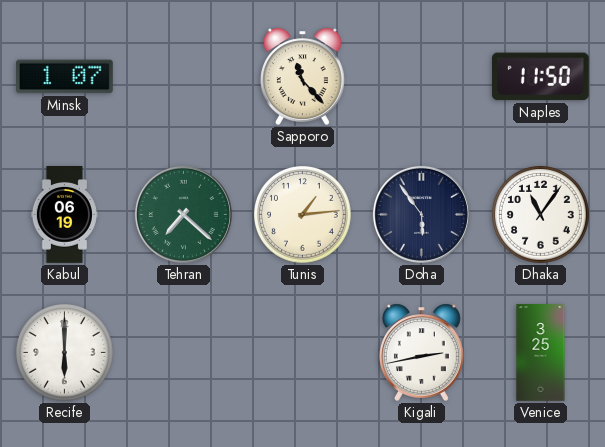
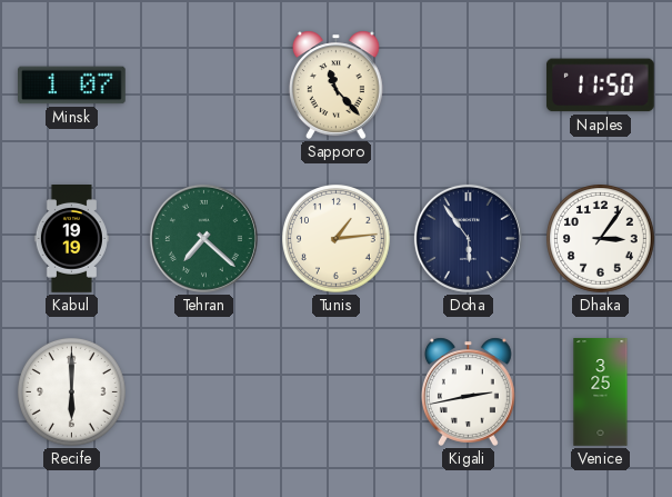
Kabul: 06:19 -> 19:19
Dhaka: 11:06 -> 3:06
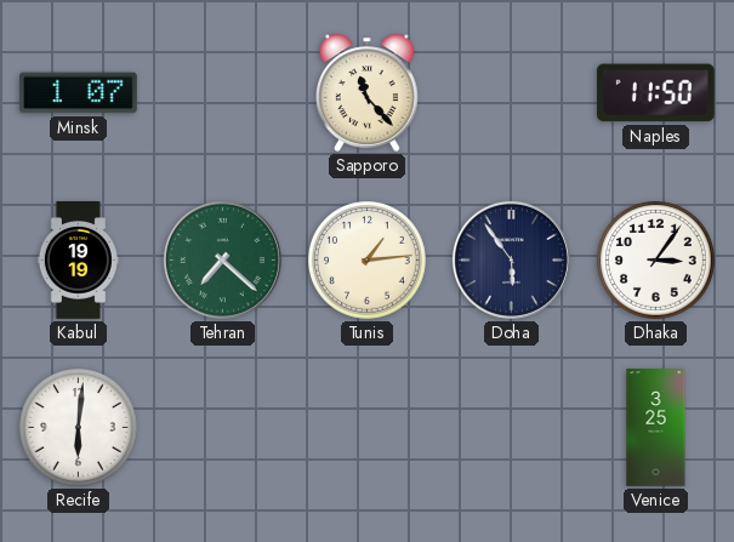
Recife: 6:00 -> 6:01
Kigali: 2:43 -> none
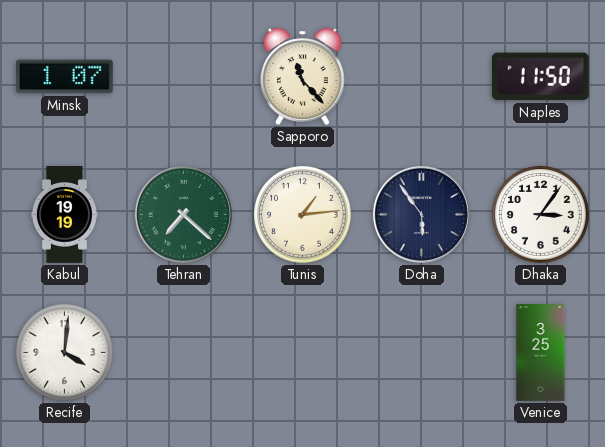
Recife: 6:01 -> 4:01
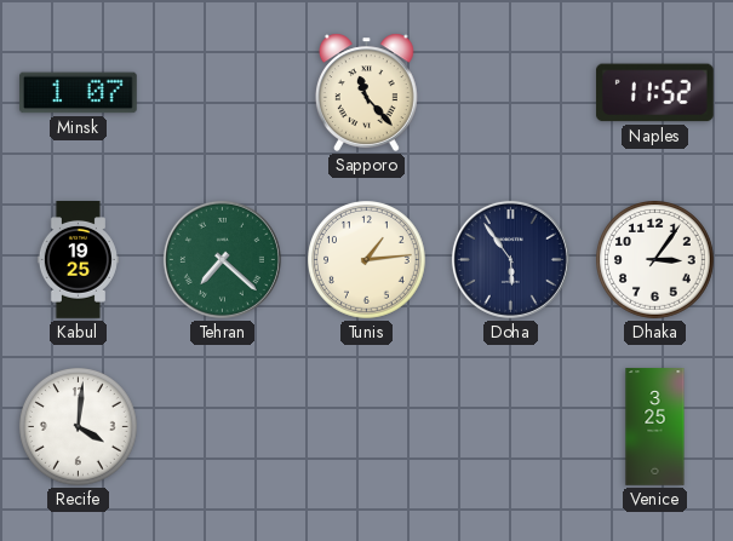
Naples: 11:50 -> 11:52
Kabul: 19:19 -> 19:25
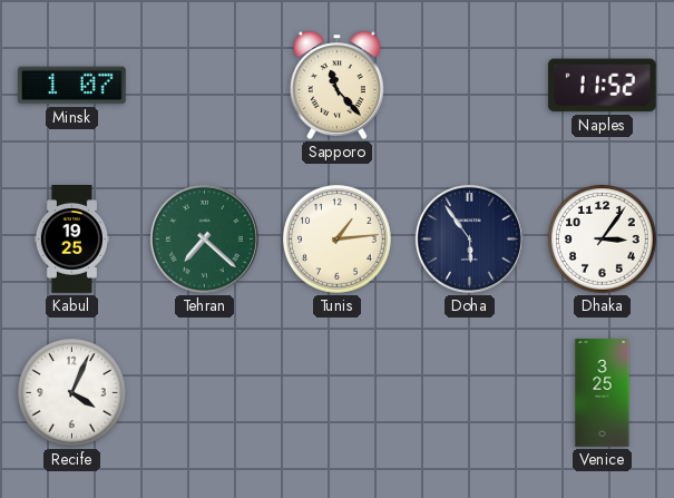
Recife: 4:01 -> 4:04
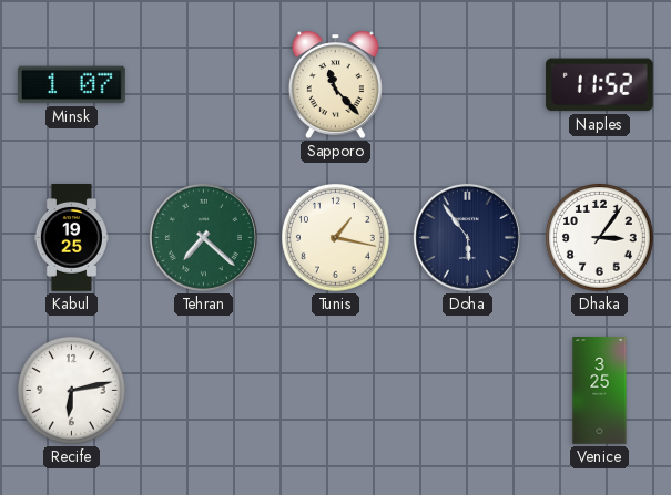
Tunis: 1:14 -> 1:17
Recife: 4:04 -> 6:13
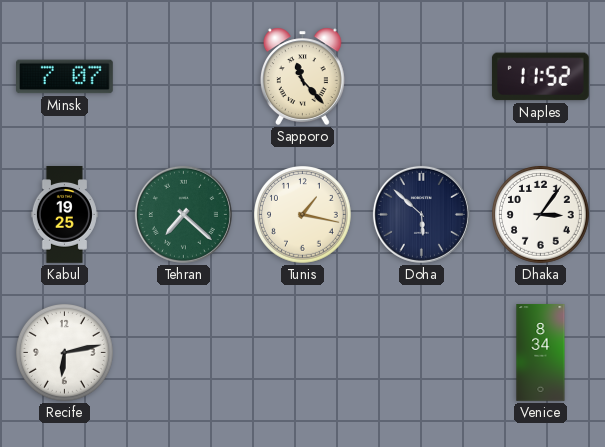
Minsk: 1:07 -> 7:07
Doha: 5:54 -> 5:52
Venice: 3:25 -> 8:34
